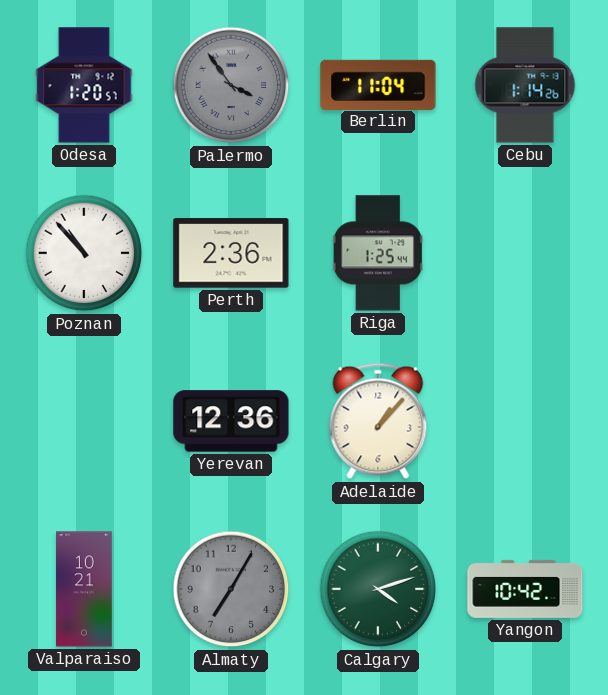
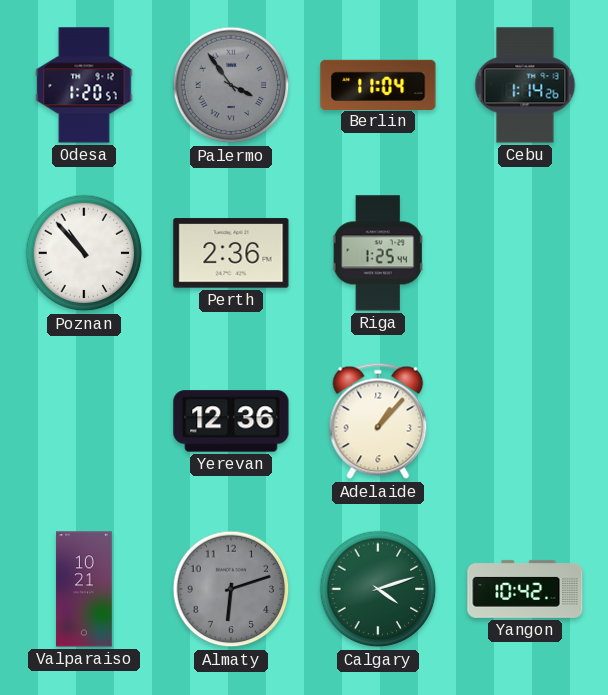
Almaty: 7:05 -> 6:12
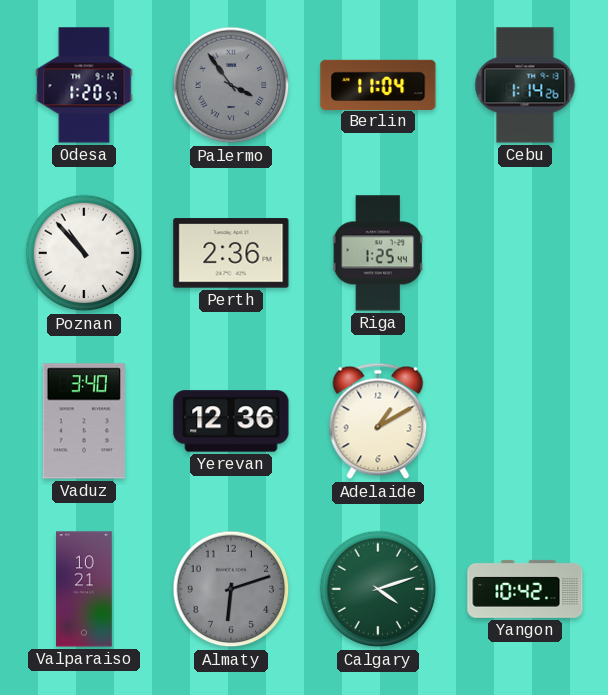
Vaduz: none -> 3:40
Adelaide: 1:07 -> 1:10
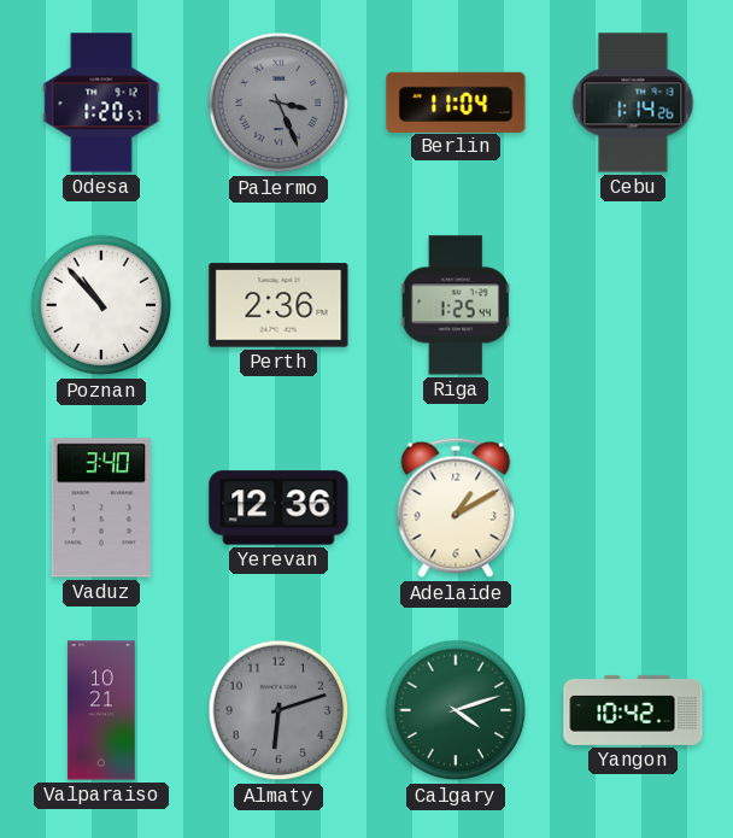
Palermo: 3:54 -> 3:26
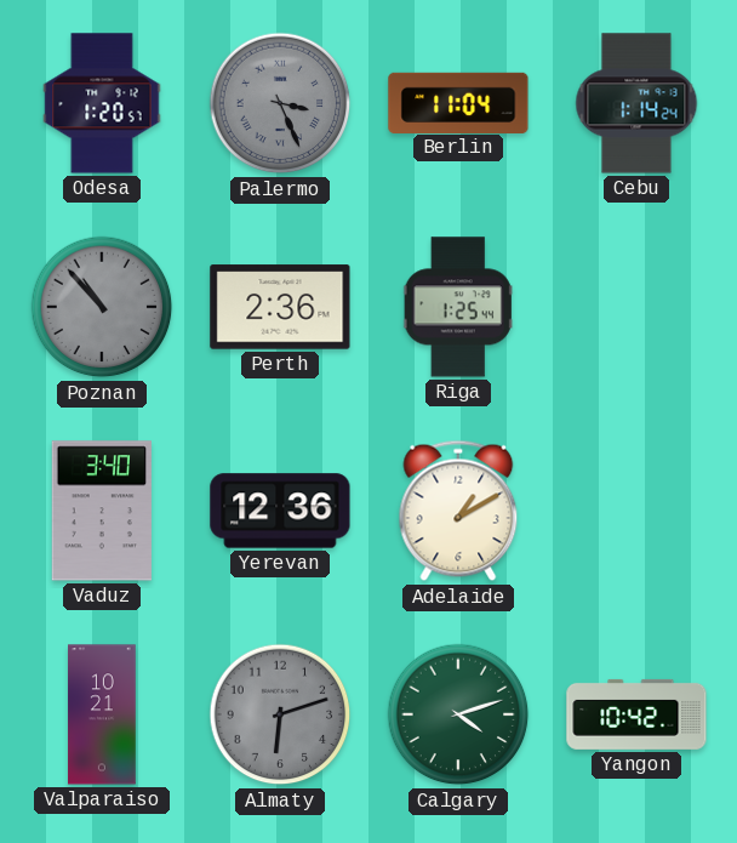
Cebu: 1:14:26 -> 1:14:24
Poznan dial: white -> grey
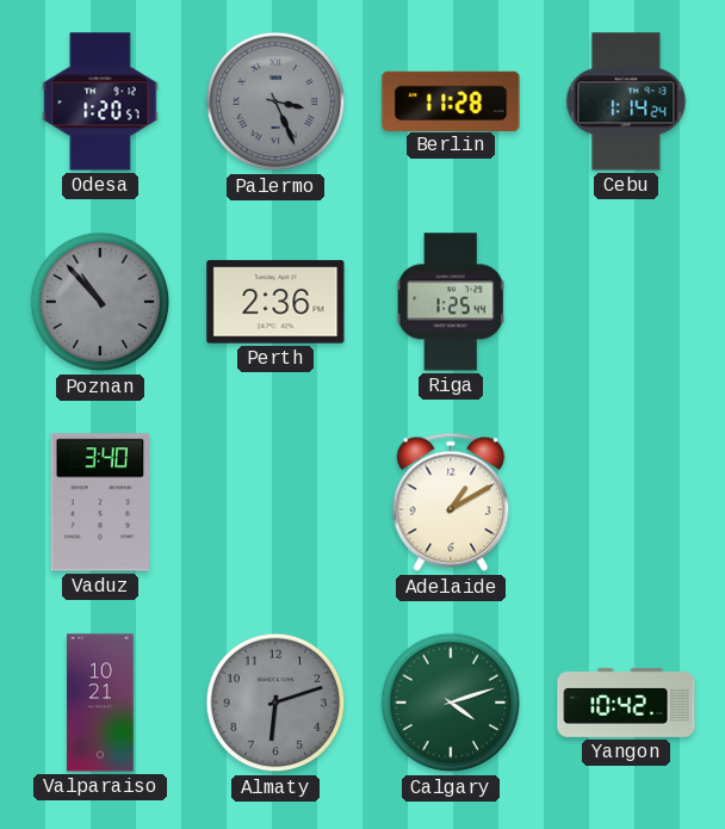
Berlin: 11:04 -> 11:28
Yerevan: 12:36 -> none
